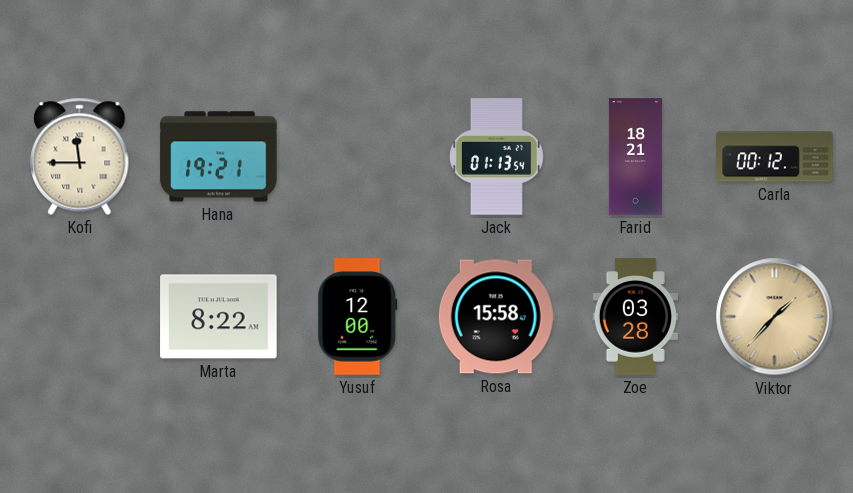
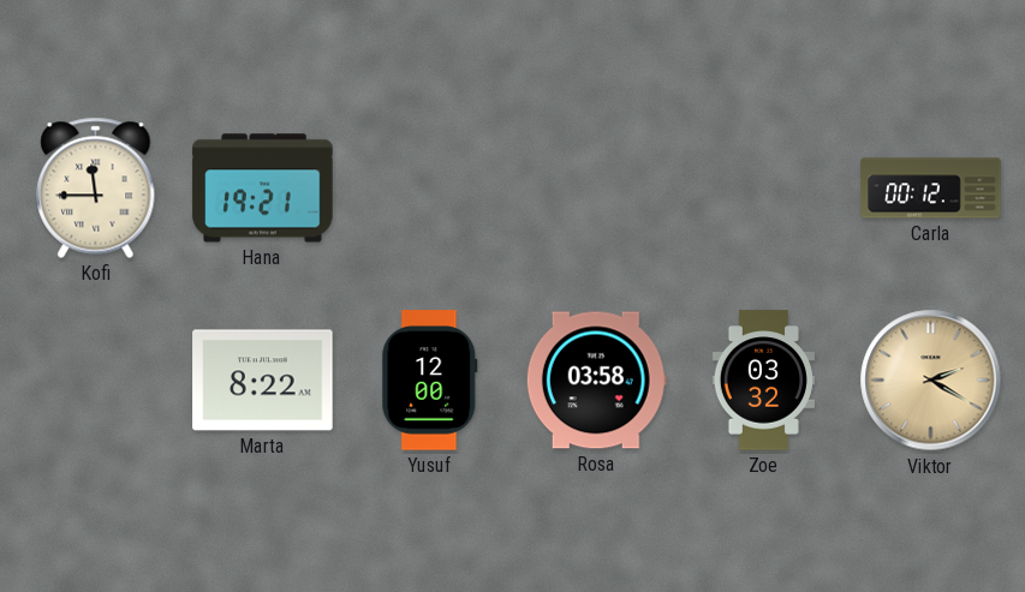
Jack: 01:13 -> none
Farid: 18:21 -> none
Rosa: 15:58 -> 03:58
Zoe: 03:28 -> 03:32
Viktor: 1:37 -> 2:20
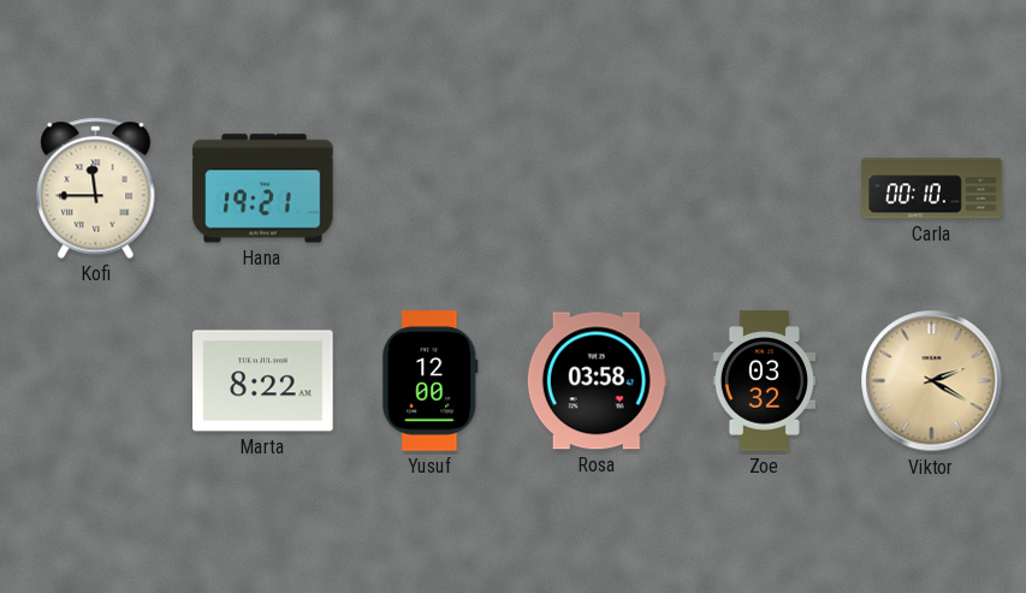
Carla: 00:12 -> 00:10
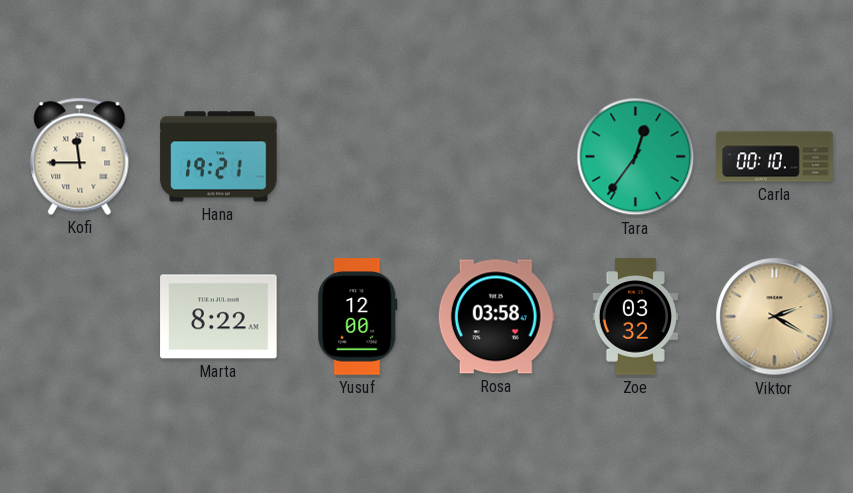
Tara: none -> 12:36
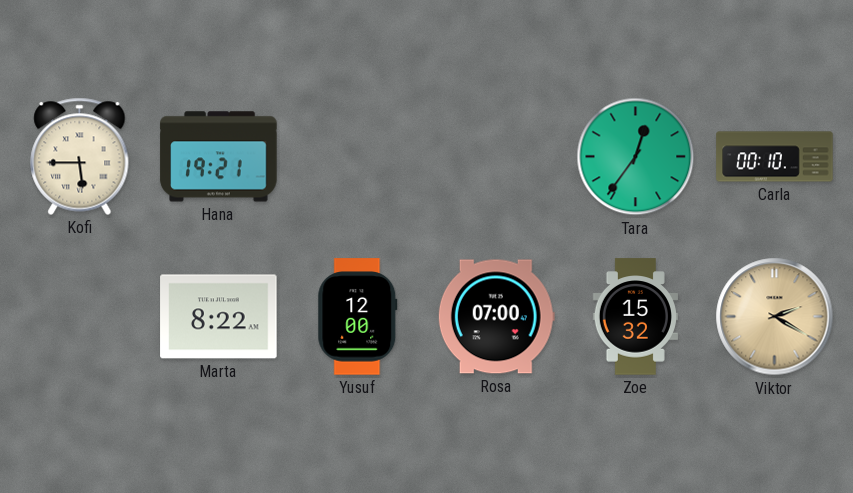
Kofi: 11:45 -> 5:45
Rosa: 03:58 -> 07:00
Zoe: 03:32 -> 15:32
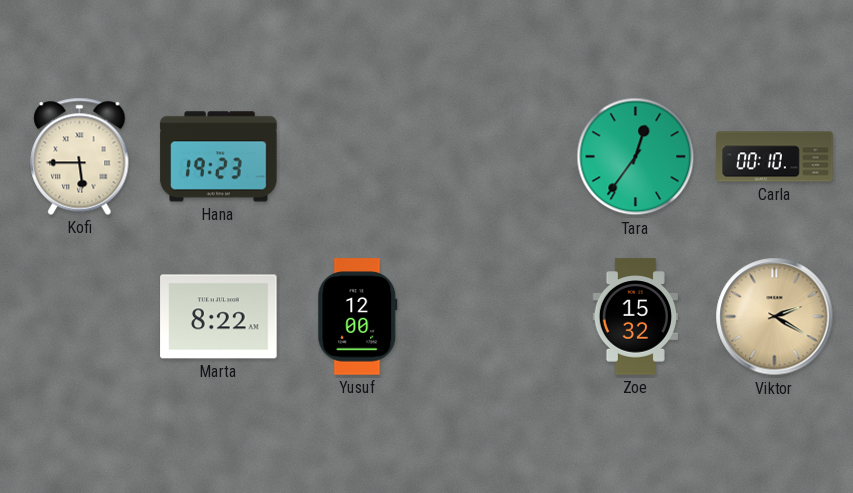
Hana: 19:21 -> 19:23
Rosa: 07:00 -> none
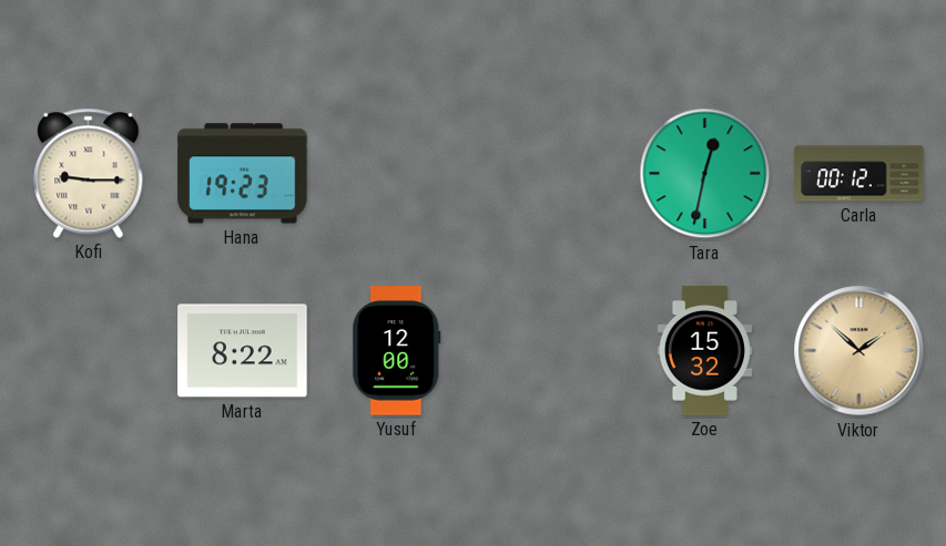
Kofi: 5:45 -> 9:15
Tara: 12:36 -> 12:32
Carla: 00:10 -> 00:12
Viktor: 2:20 -> 1:52
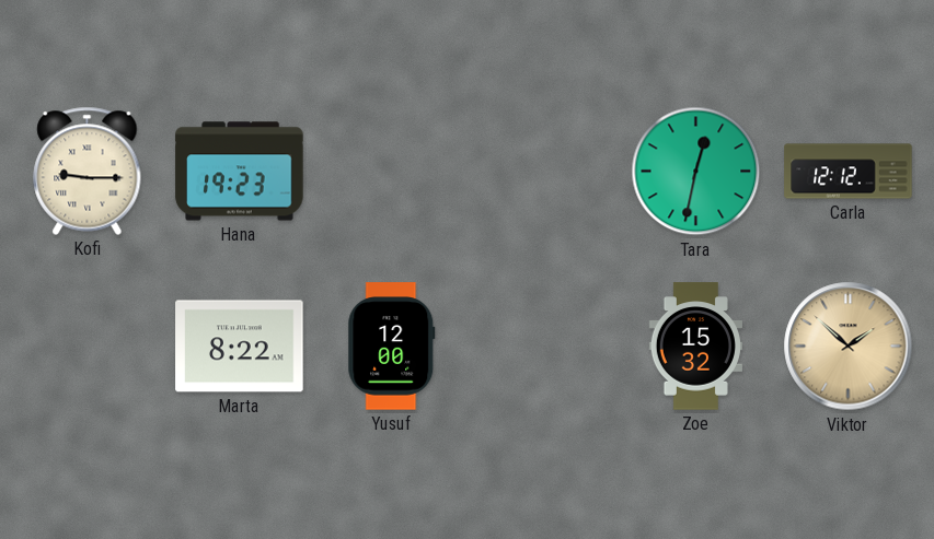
Carla: 00:12 -> 12:12
